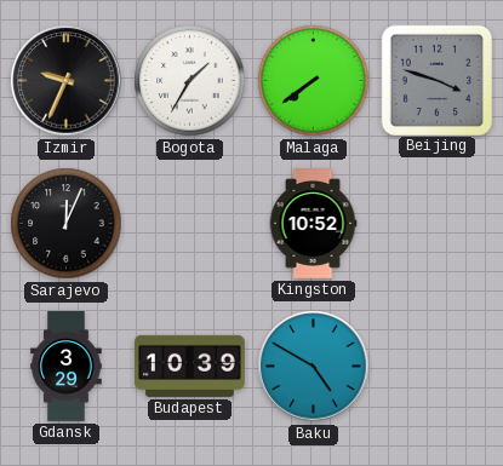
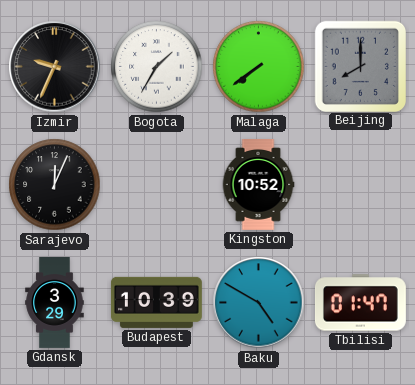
Beijing: 3:48 -> 8:00
Tbilisi: none -> 01:47
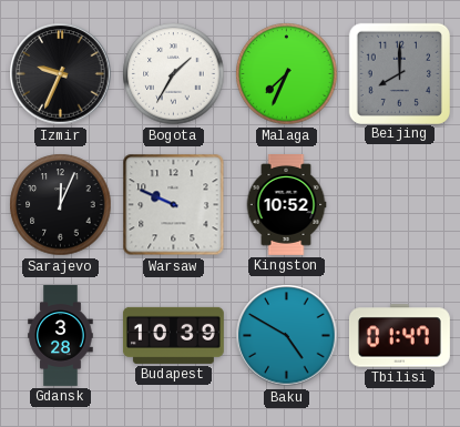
Malaga: 7:39 -> 7:34
Warsaw: none -> 9:49
Gdansk: 3:29 -> 3:28
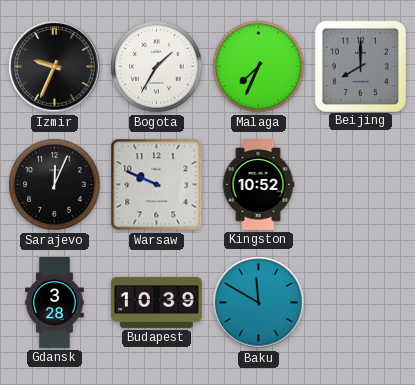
Baku: 4:50 -> 11:50
Tbilisi: 01:47 -> none
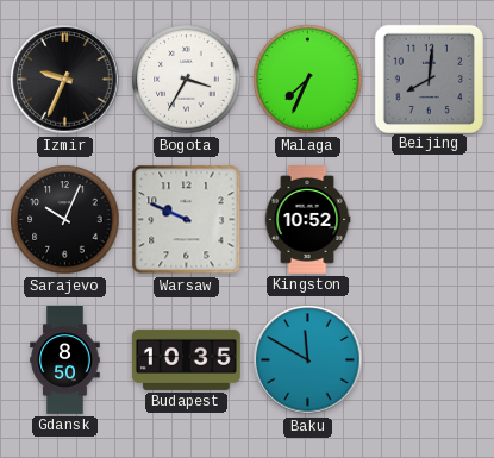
Bogota: 1:35 -> 3:35
Beijing: 8:00 -> 8:01
Sarajevo: 12:04 -> 10:04
Gdansk: 3:28 -> 8:50
Budapest: 10:39 -> 10:35
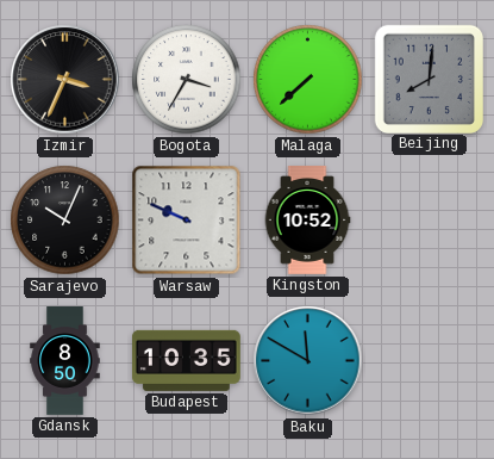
Izmir: 9:34 -> 3:34
Malaga: 7:34 -> 7:38
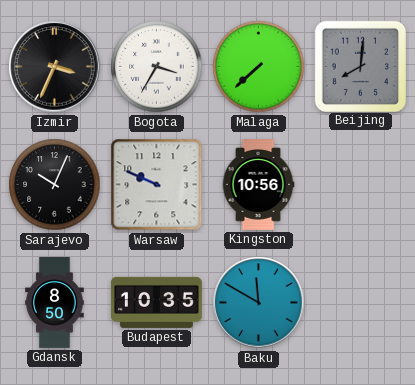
Kingston: 10:52 -> 10:56
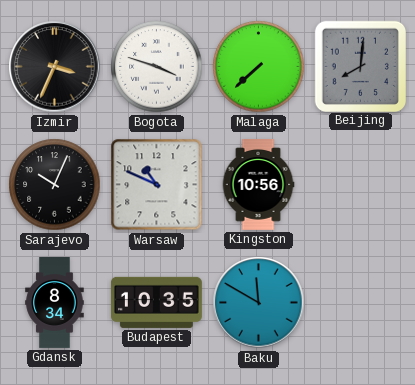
Bogota: 3:35 -> 3:48
Warsaw: 9:49 -> 10:49
Gdansk: 8:50 -> 8:34
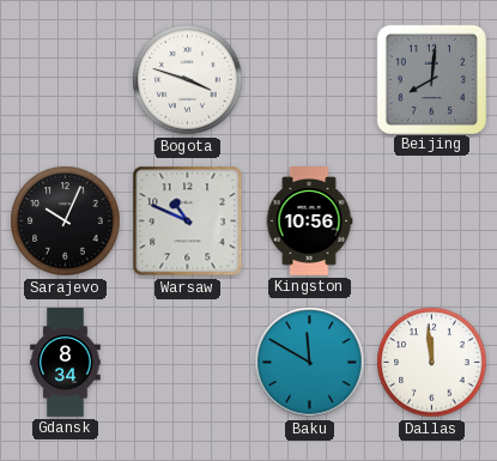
Izmir: 3:34 -> none
Malaga: 7:38 -> none
Budapest: 10:35 -> none
Dallas: none -> 11:59
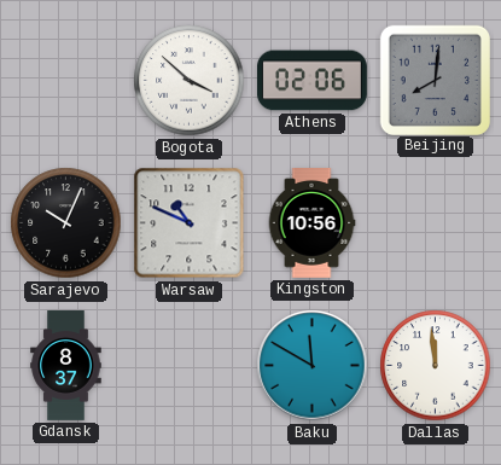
Bogota: 3:48 -> 3:52
Athens: none -> 02:06
Gdansk: 8:34 -> 8:37
